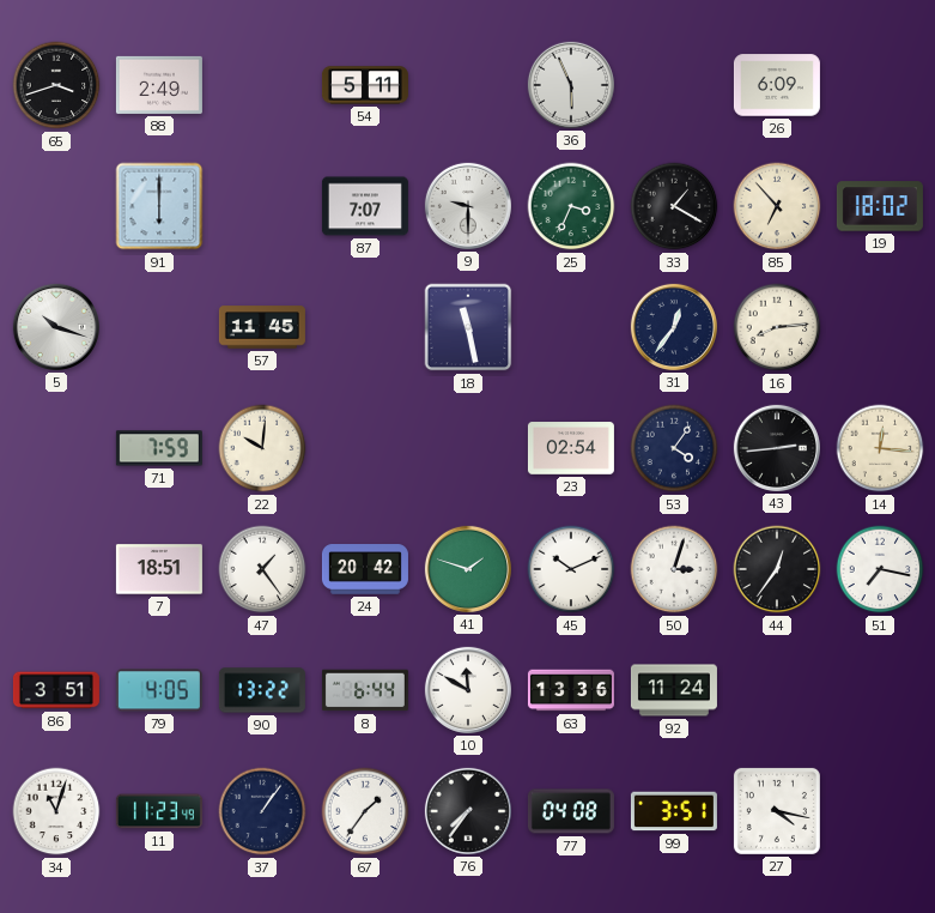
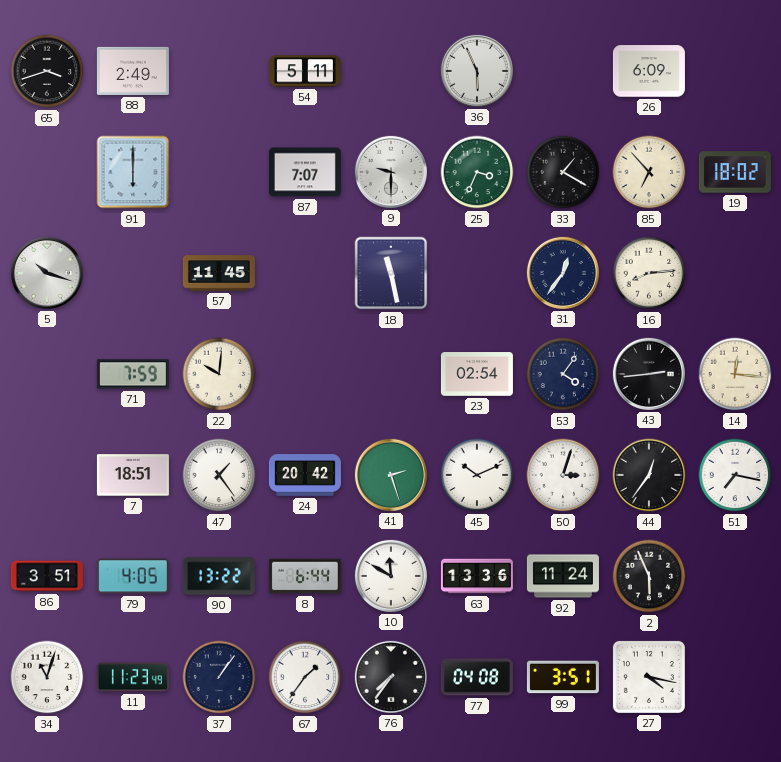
41: 1:48 -> 2:27
2: none -> 5:56
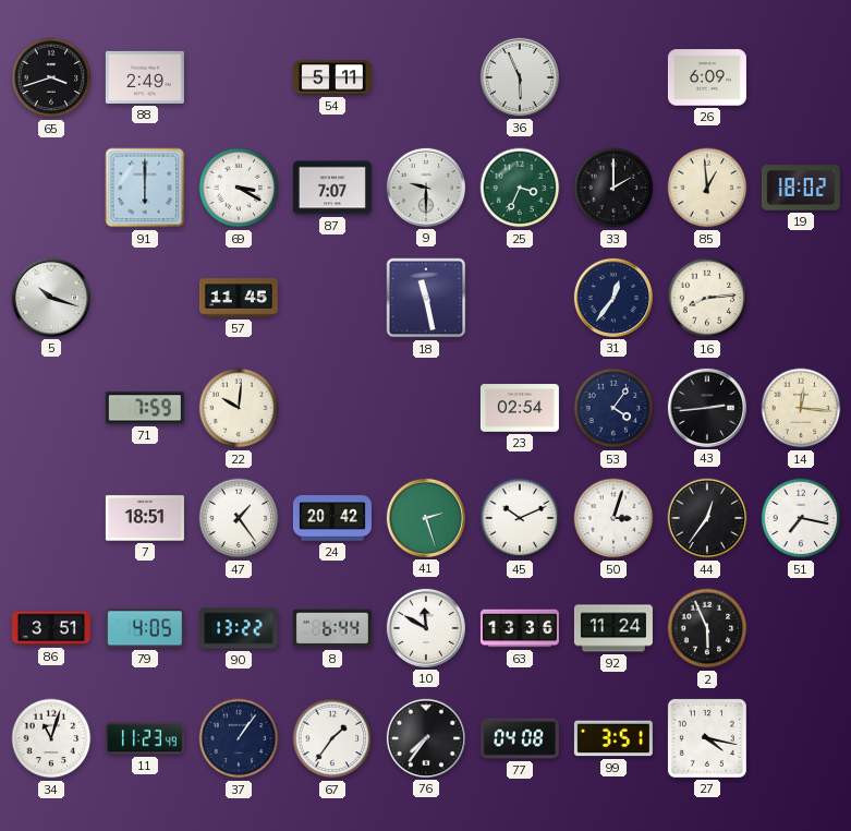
69: none -> 3:20
33: 1:20 -> 2:00
85: 6:53 -> 12:59
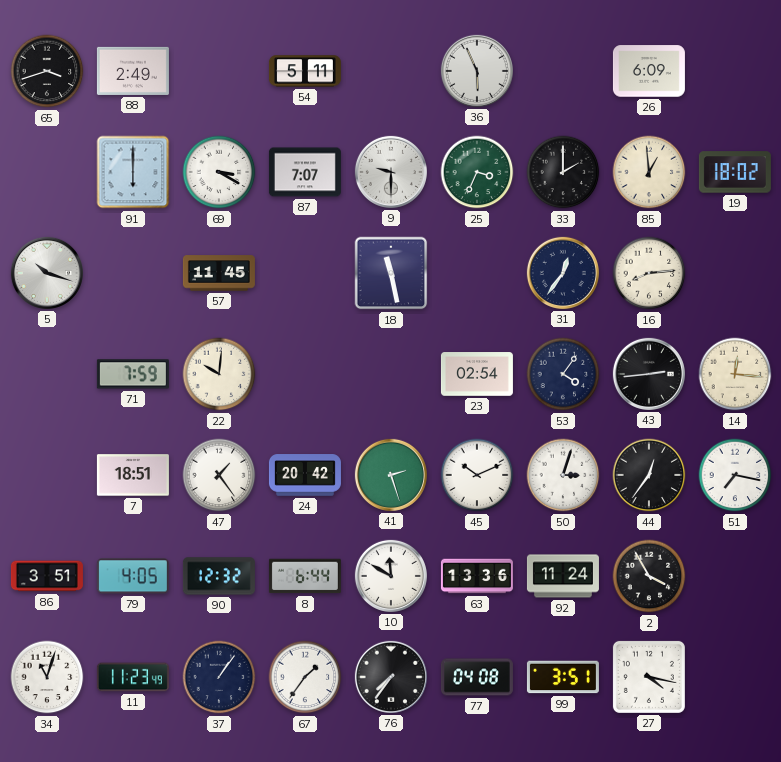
90: 13:22 -> 12:32
2: 5:56 -> 3:55
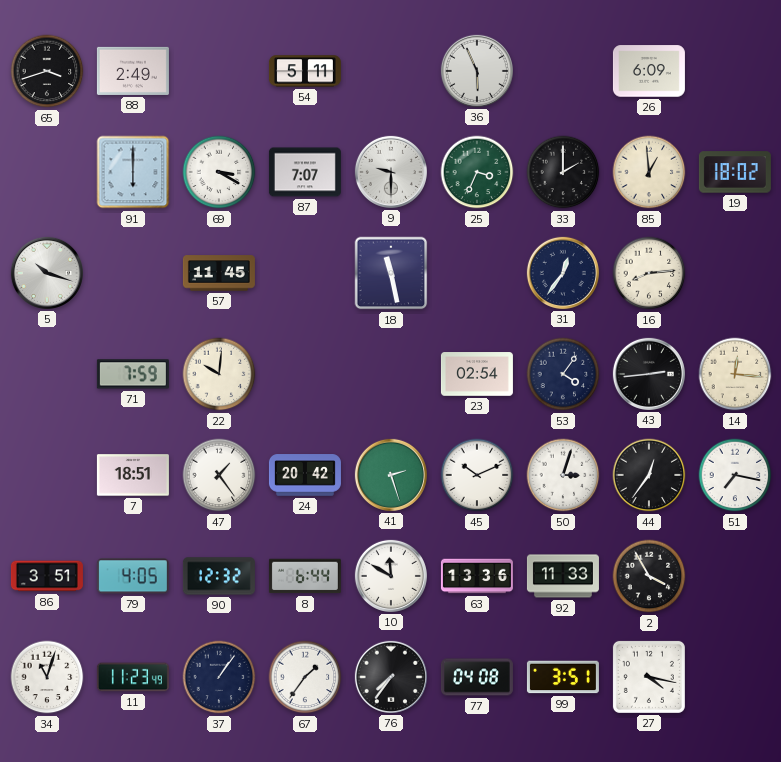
92: 11:24 -> 11:33
